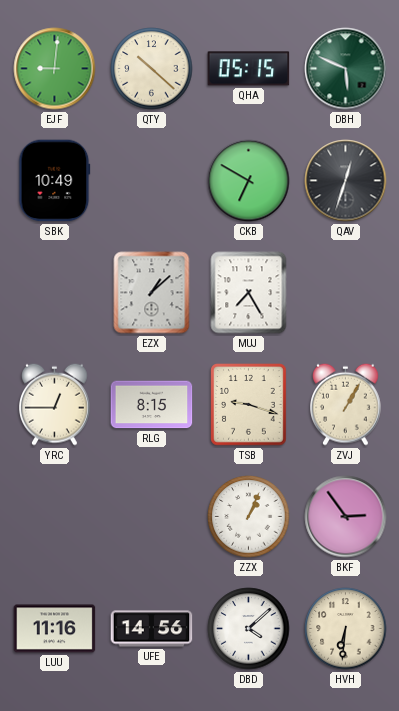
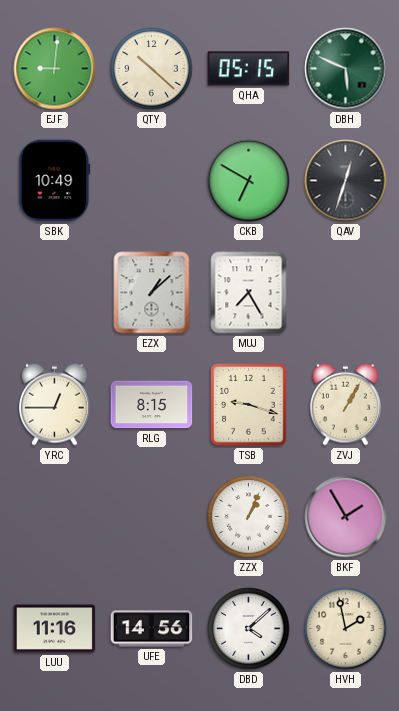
BKF: 2:54 -> 1:55
HVH: 6:31 -> 1:58
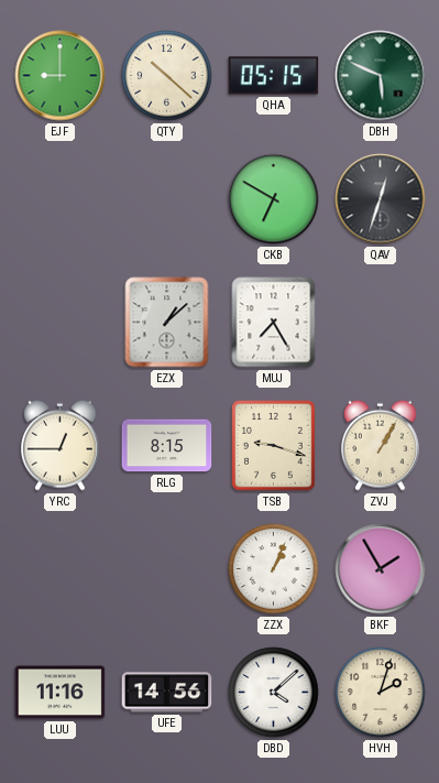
EJF: 9:01 -> 9:00
SBK: 10:49 -> none
HVH: 1:58 -> 2:03
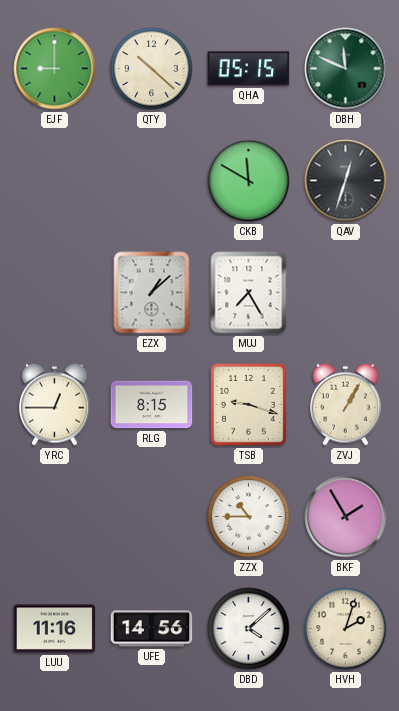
DBH: 5:49 -> 11:49
CKB: 6:50 -> 11:50
ZZX: 1:04 -> 10:45
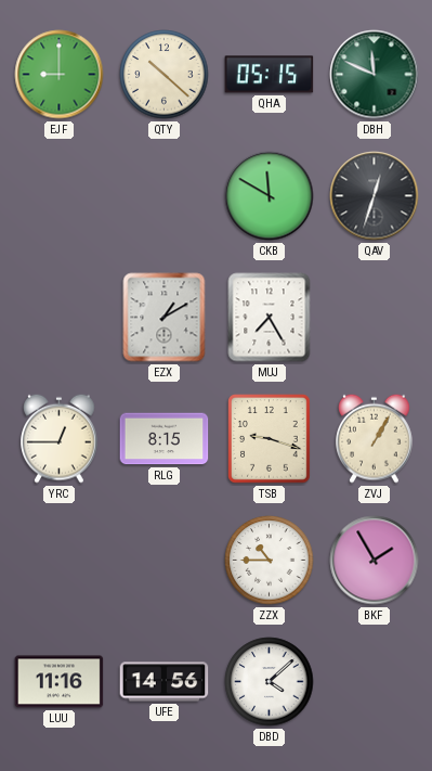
EZX: 1:08 -> 1:10
HVH: 2:03 -> none
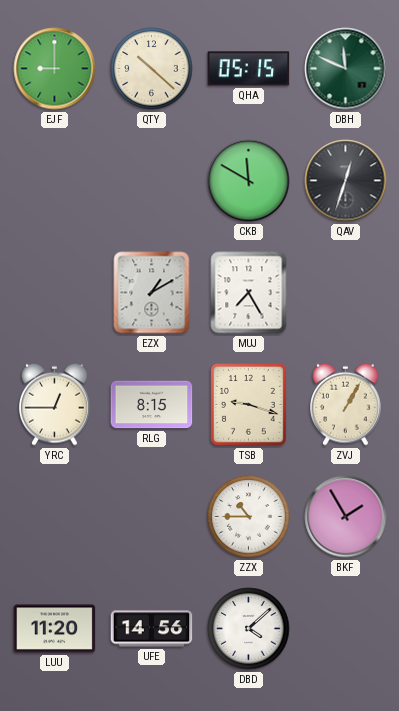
LUU: 11:16 -> 11:20
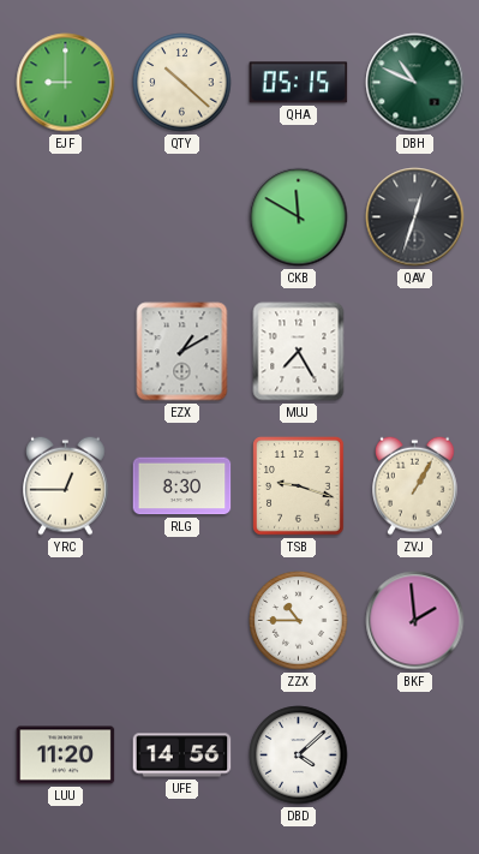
DBH: 11:49 -> 10:49
RLG: 8:15 -> 8:30
BKF: 1:55 -> 1:59
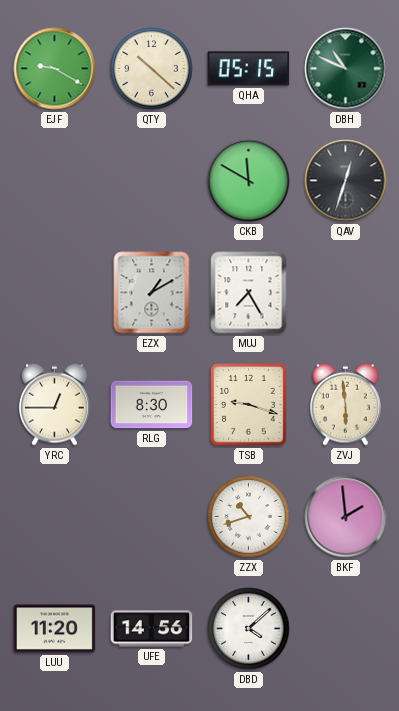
EJF: 9:00 -> 9:20
ZVJ: 1:05 -> 5:59
ZZX: 10:45 -> 10:42
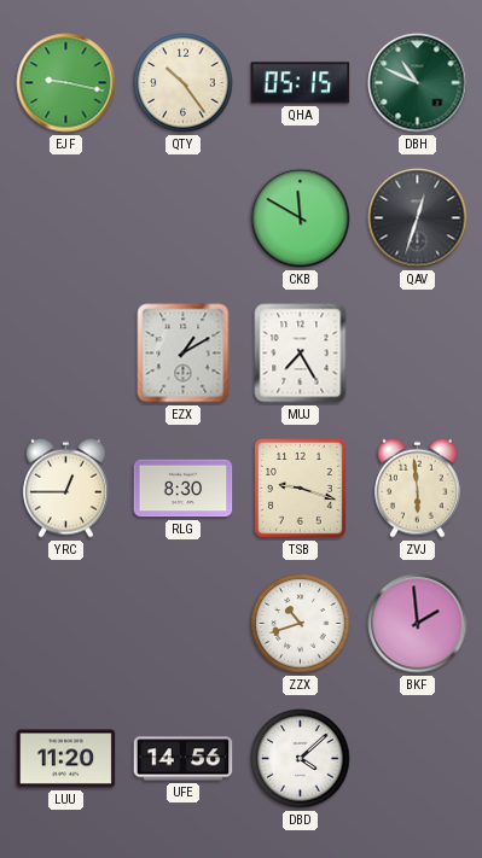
EJF: 9:20 -> 9:17
QTY: 10:22 -> 10:24
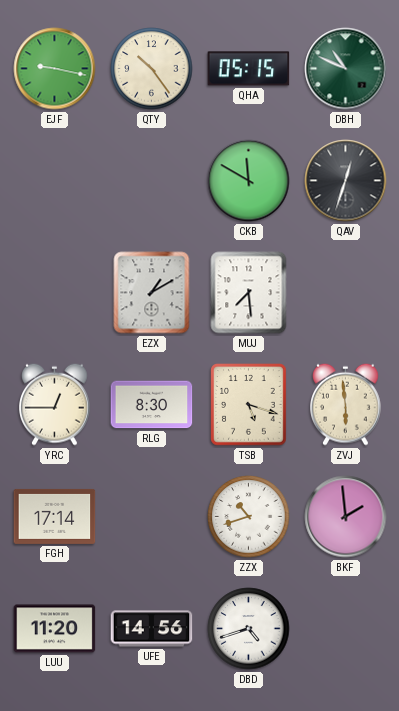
MUJ: 7:25 -> 7:29
TSB: 9:18 -> 5:18
FGH: none -> 17:14
DBD: 4:08 -> 4:42
